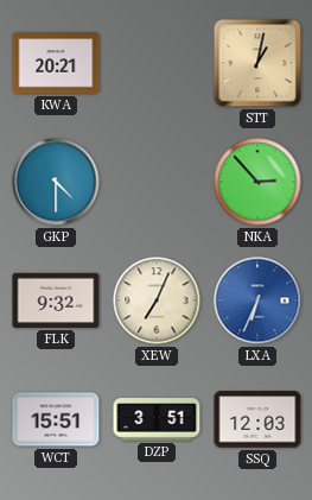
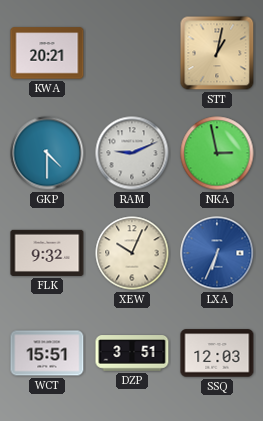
RAM: none -> 9:11
NKA: 2:53 -> 2:58
XEW: 7:04 -> 10:04
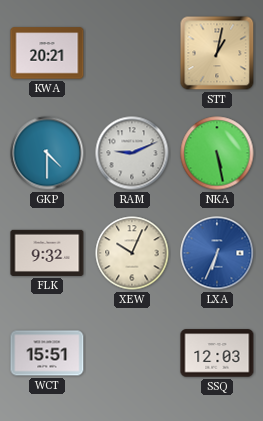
NKA: 2:58 -> 5:28
DZP: 3:51 -> none
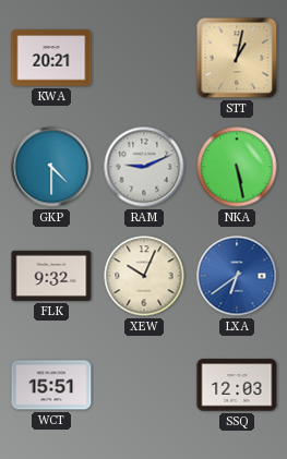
LXA: 6:34 -> 6:39
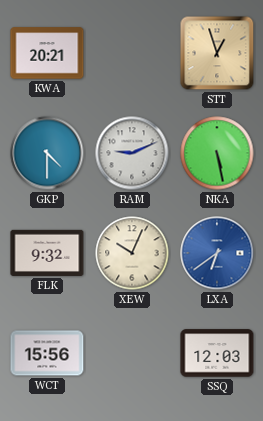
STT: 1:02 -> 12:57
WCT: 15:51 -> 15:56
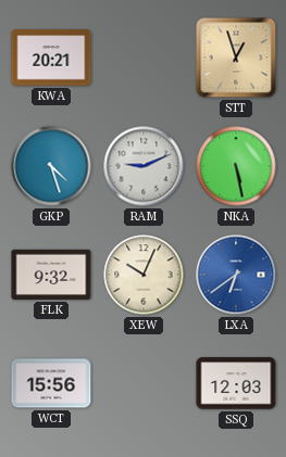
GKP: 4:30 -> 4:27
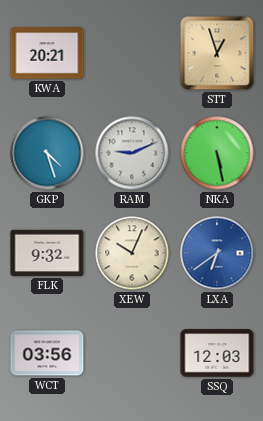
WCT: 15:56 -> 03:56
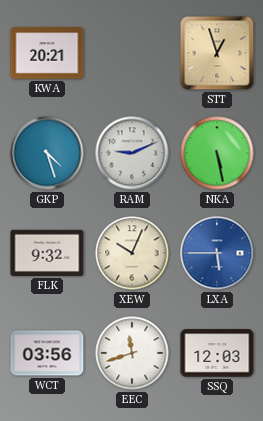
LXA: 6:39 -> 5:45
EEC: none -> 11:42
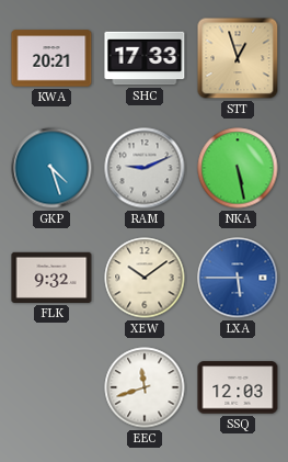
SHC: none -> 17:33
XEW: 10:04 -> 10:09
WCT: 03:56 -> none
